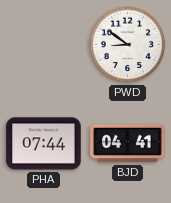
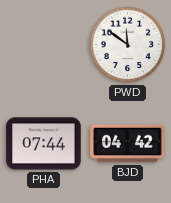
PWD: 8:51 -> 11:51
BJD: 04:41 -> 04:42
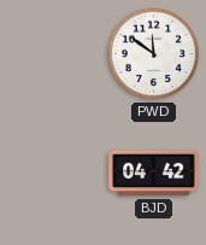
PHA: 07:44 -> none
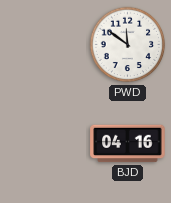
BJD: 04:42 -> 04:16
